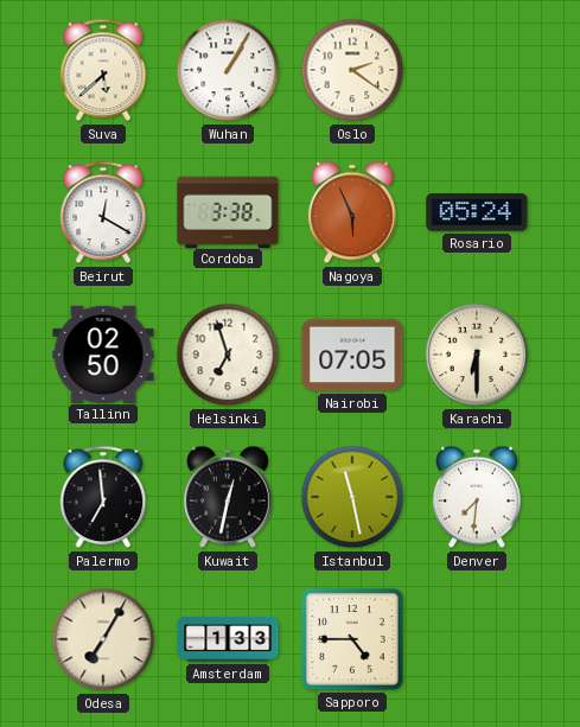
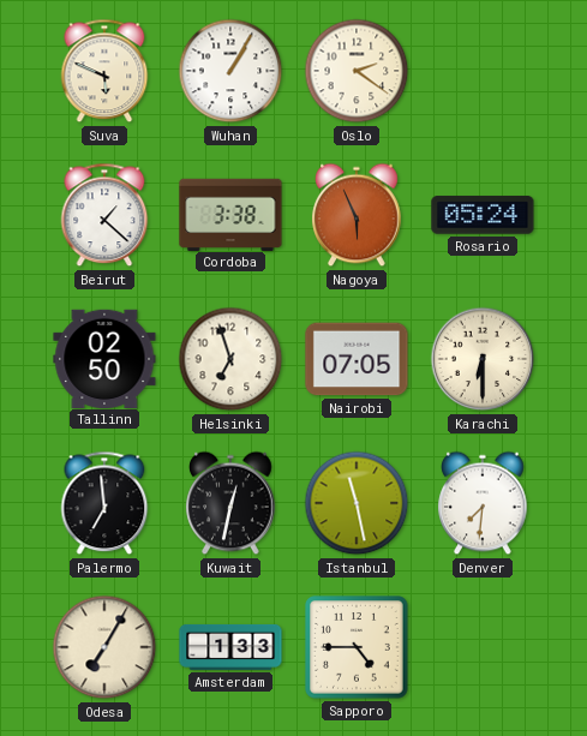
Suva: 5:38 -> 5:49
Beirut: 12:20 -> 1:22
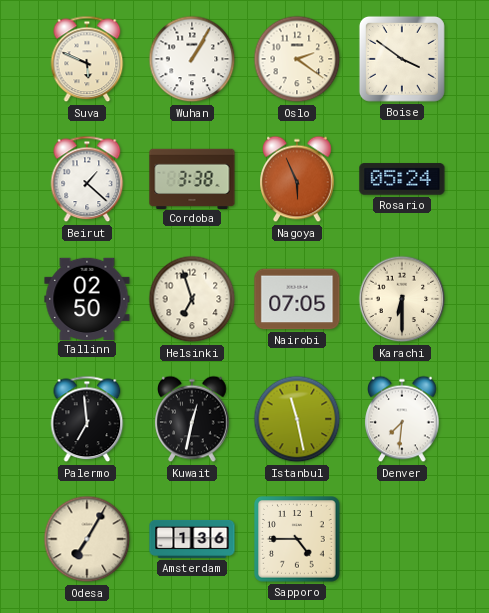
Boise: none -> 3:51
Amsterdam: 1:33 -> 1:36
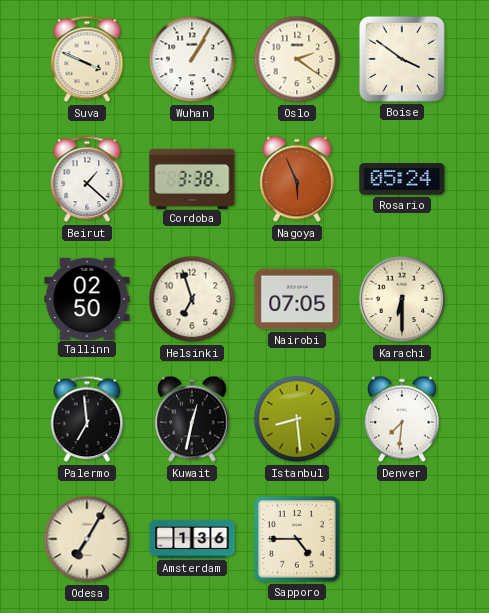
Suva: 5:49 -> 3:49
Istanbul: 11:28 -> 8:29
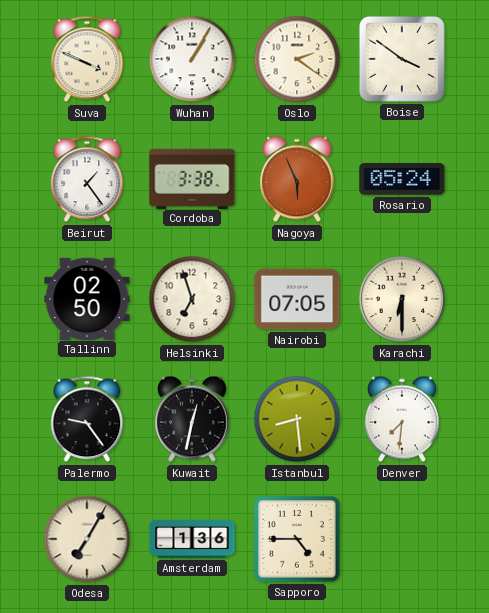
Beirut: 1:22 -> 1:24
Palermo: 6:59 -> 9:24
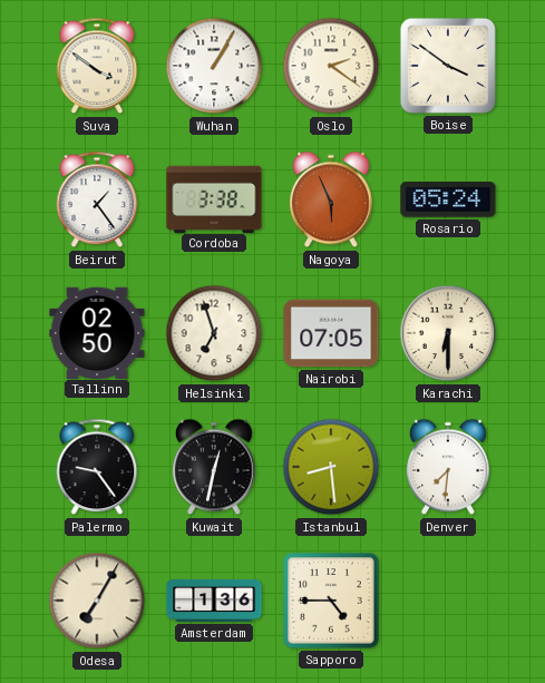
Suva: 3:49 -> 3:51
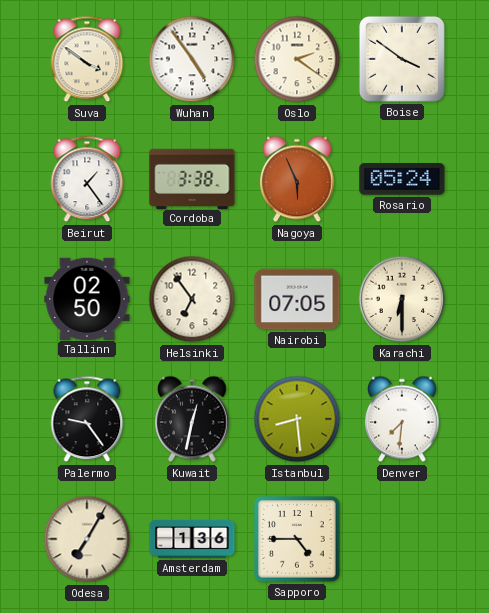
Wuhan: 1:05 -> 4:54
Helsinki: 6:57 -> 6:54
